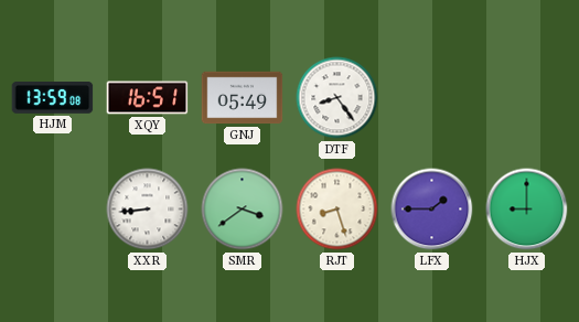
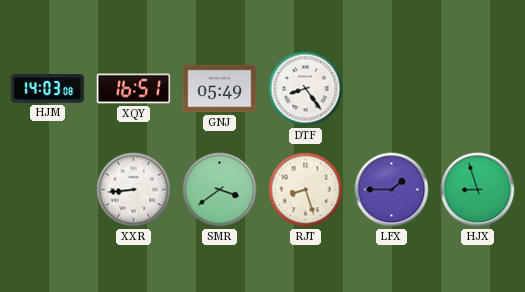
HJM: 13:59 -> 14:03
HJX: 9:00 -> 8:57
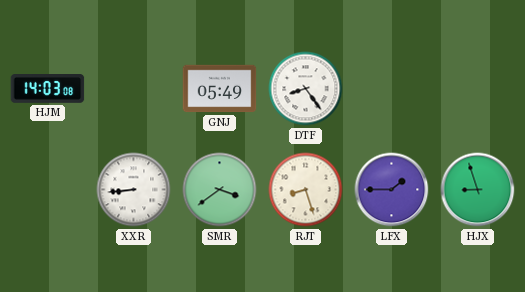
XQY: 16:51 -> none
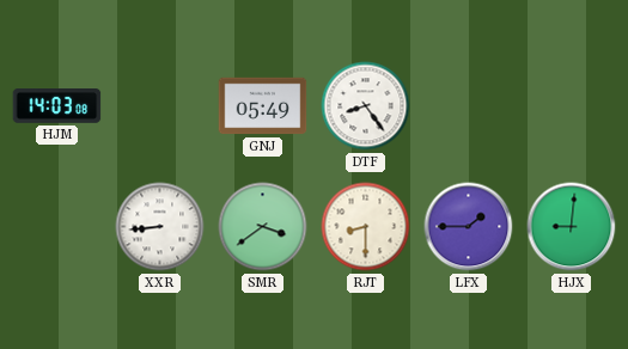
RJT: 8:27 -> 8:30
HJX: 8:57 -> 9:01
